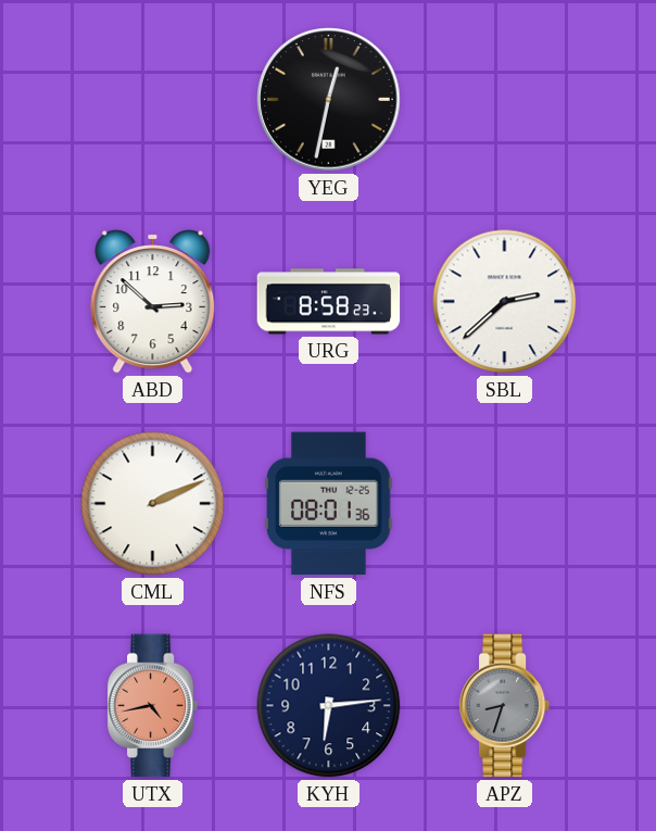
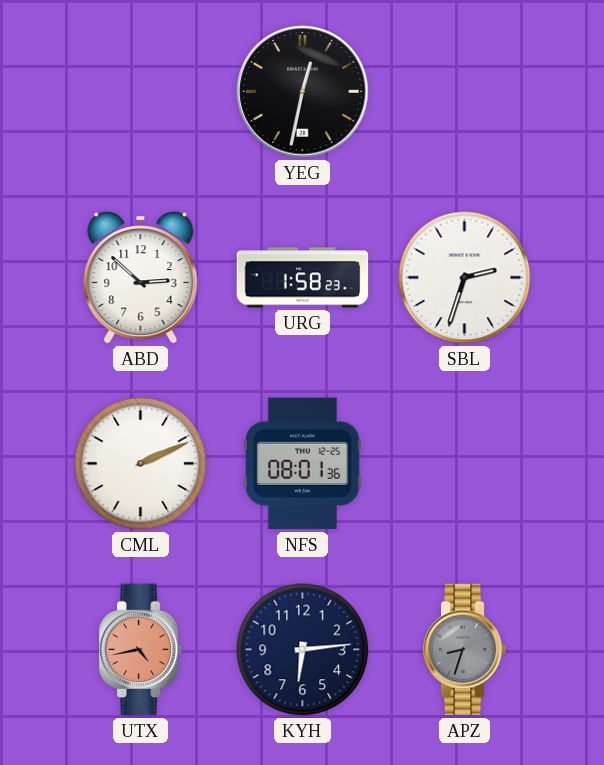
URG: 8:58 -> 1:58
SBL: 2:38 -> 2:33
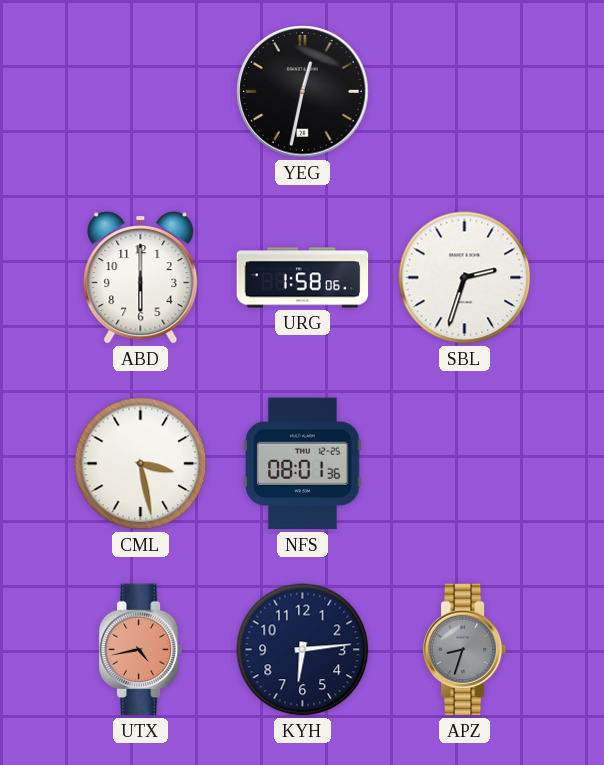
ABD: 2:52 -> 6:00
URG: 1:58:23 -> 1:58:06
CML: 2:11 -> 3:28
